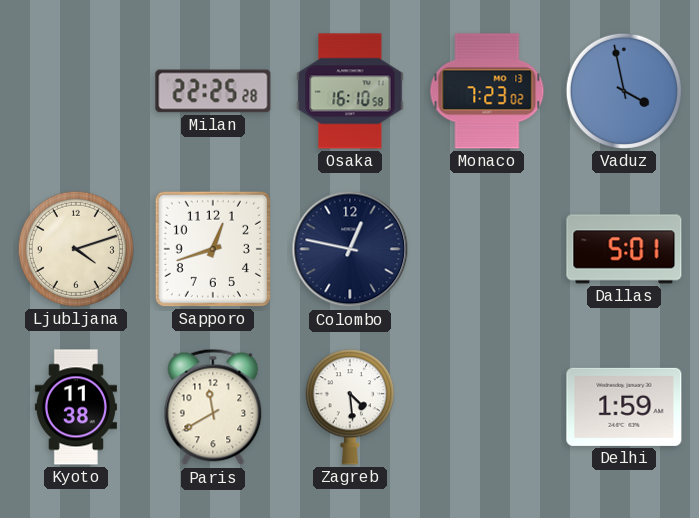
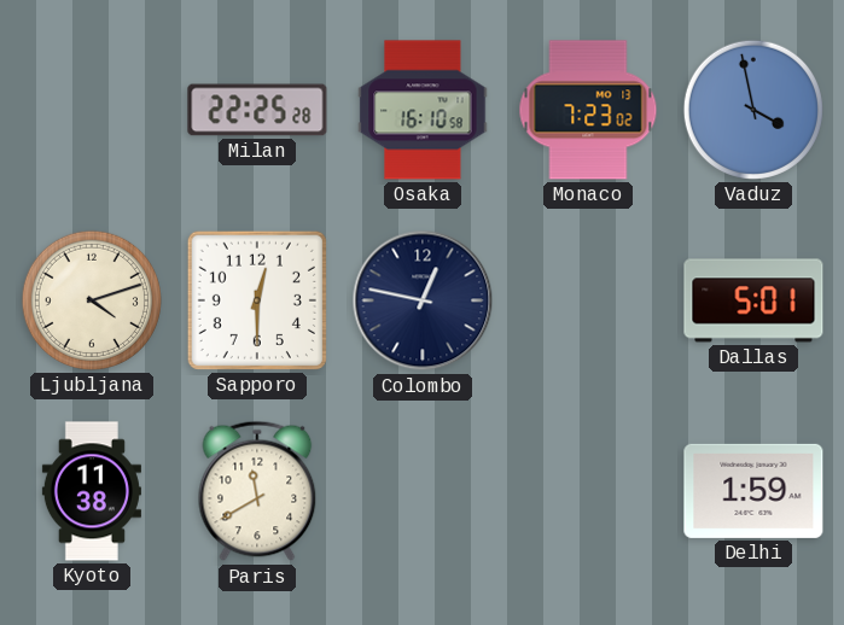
Sapporo: 12:42 -> 12:30
Zagreb: 4:29 -> none
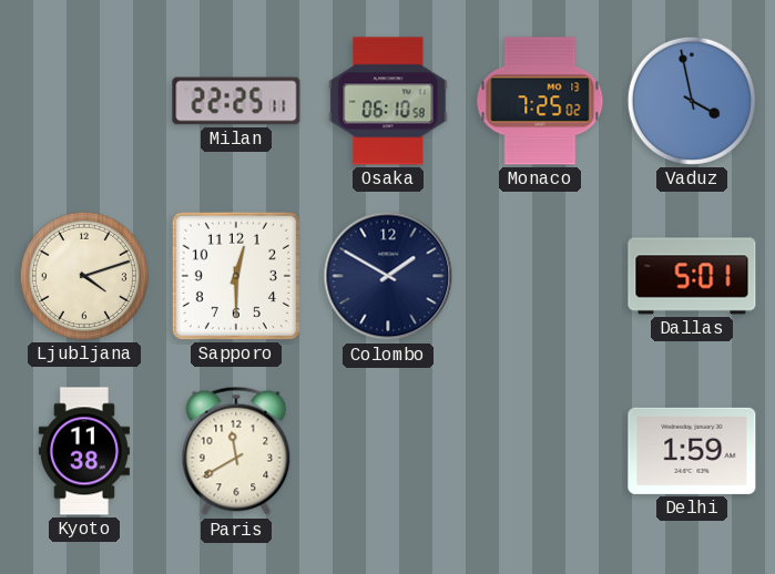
Milan: 22:25:28 -> 22:25:11
Osaka: 16:10 -> 06:10
Monaco: 7:23 -> 7:25
Colombo: 12:47 -> 1:50
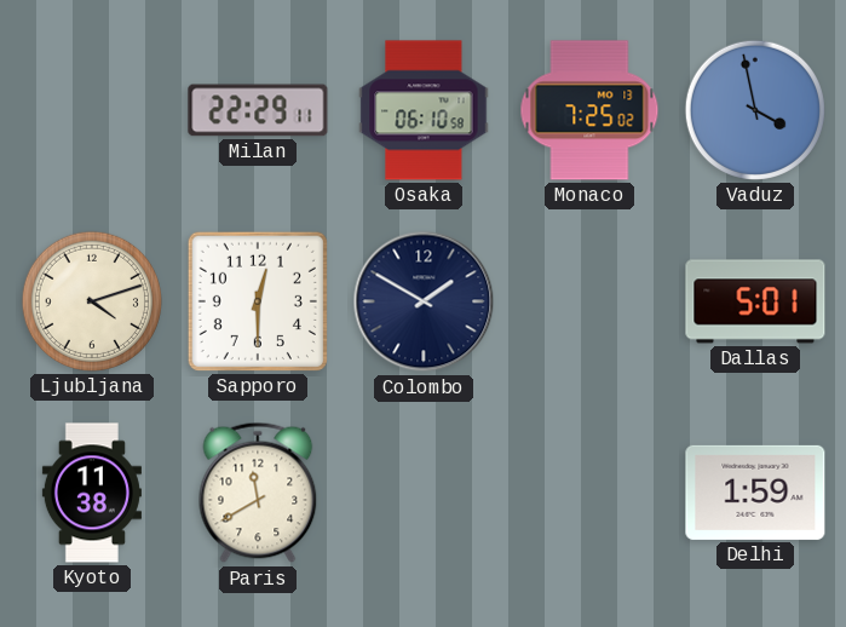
Milan: 22:25 -> 22:29
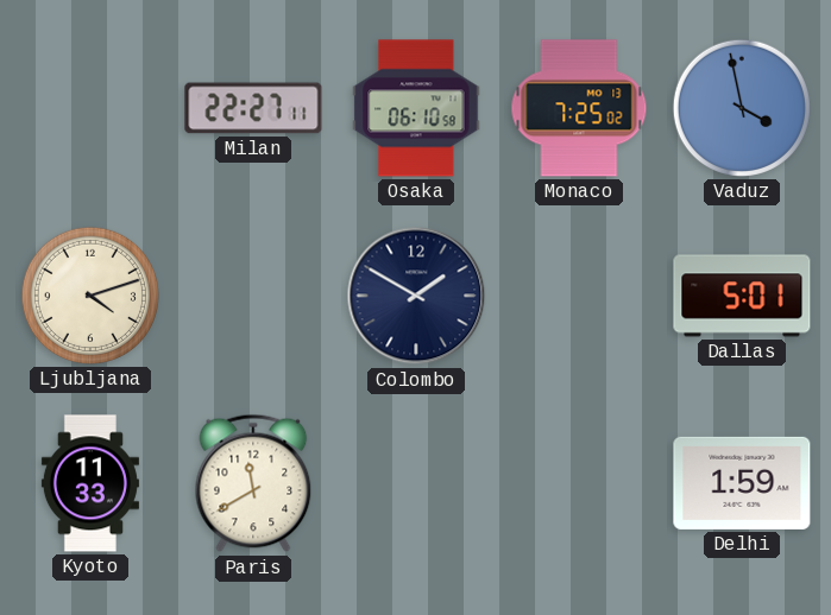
Milan: 22:29 -> 22:27
Sapporo: 12:30 -> none
Kyoto: 11:38 -> 11:33
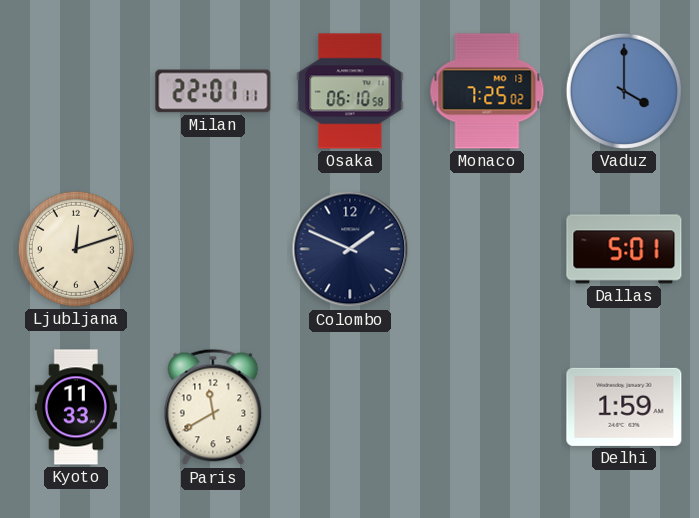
Milan: 22:27 -> 22:01
Vaduz: 3:58 -> 4:00
Ljubljana: 4:12 -> 12:12
Colombo: 1:50 -> 1:49
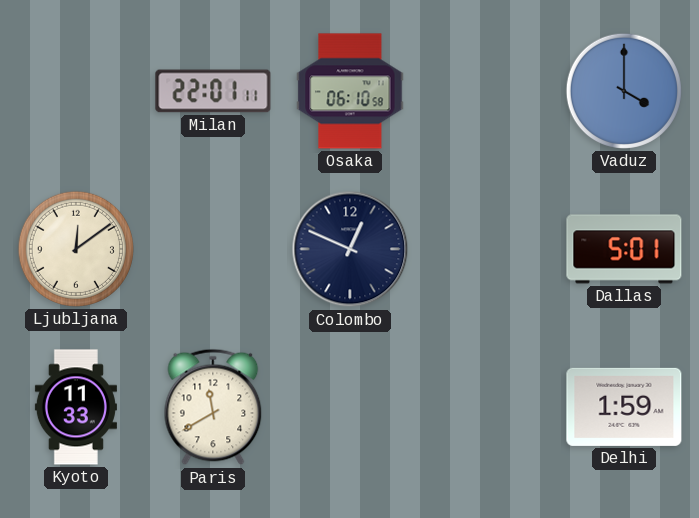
Monaco: 7:25 -> none
Ljubljana: 12:12 -> 12:09
Colombo: 1:49 -> 12:49
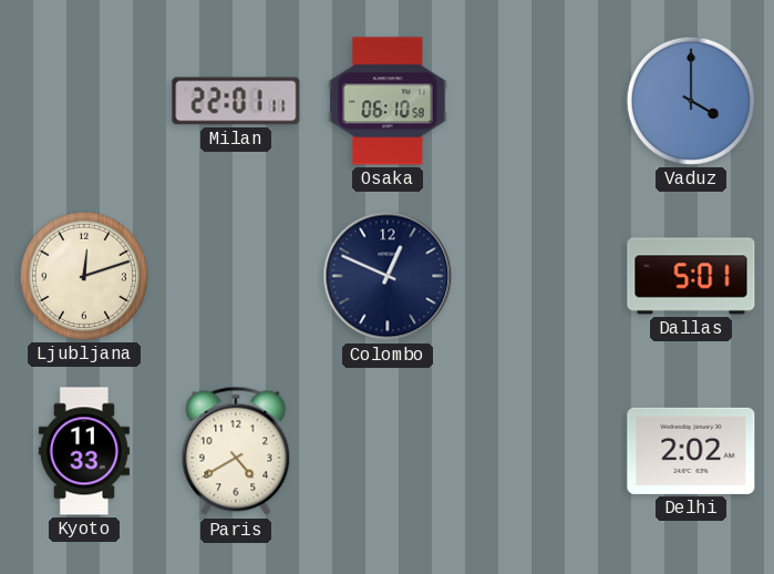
Ljubljana: 12:09 -> 12:12
Paris: 11:40 -> 4:40
Delhi: 1:59 -> 2:02
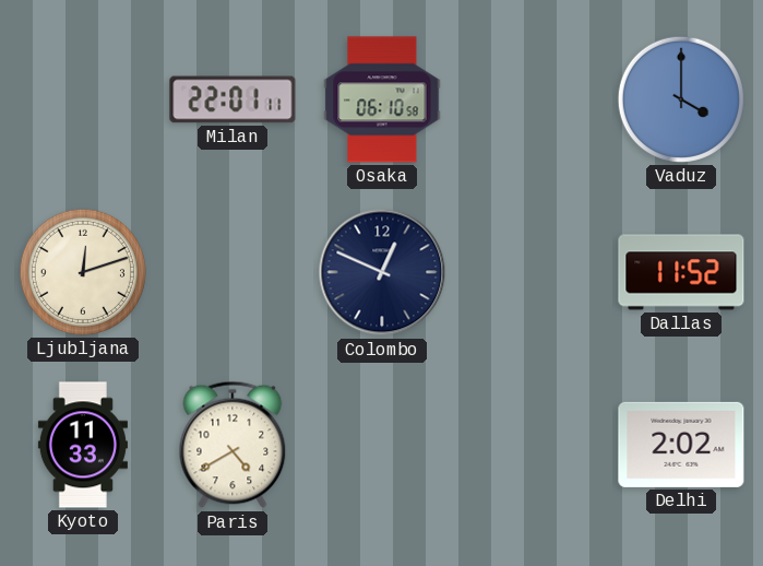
Dallas: 5:01 -> 11:52
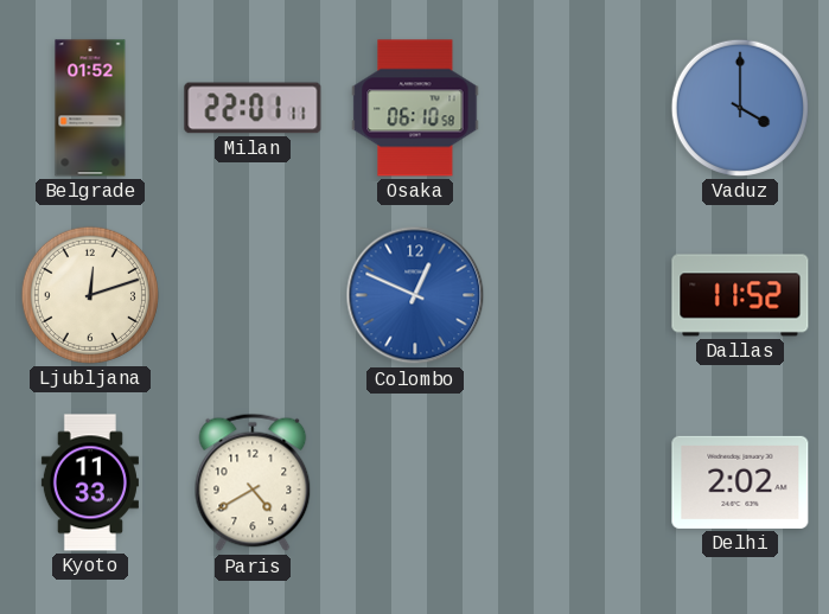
Belgrade: none -> 01:52
Colombo dial: navy -> blue
